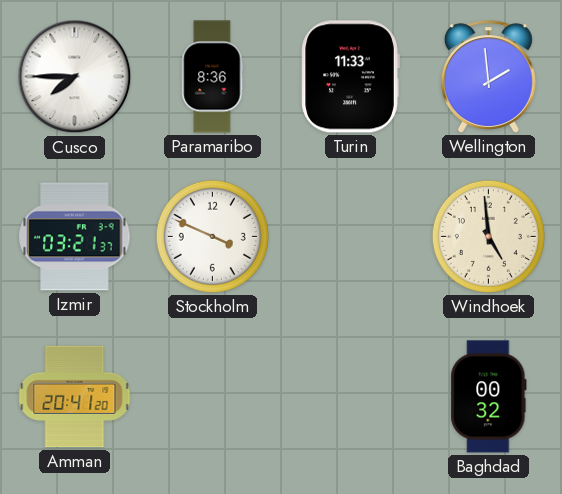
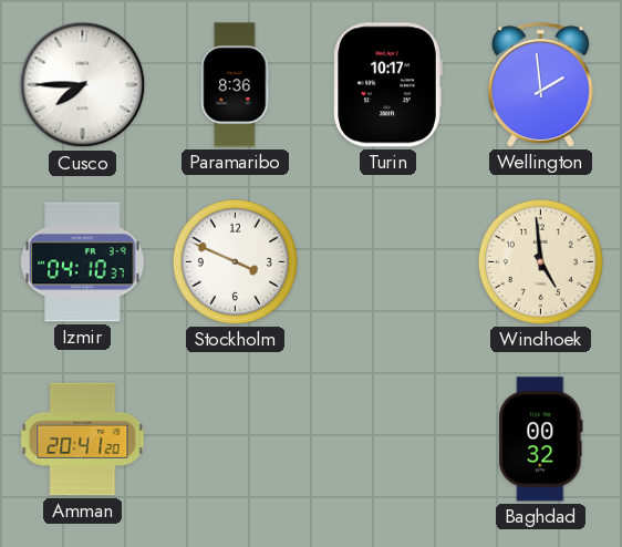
Turin: 11:33 -> 10:17
Izmir: 03:21 -> 04:10
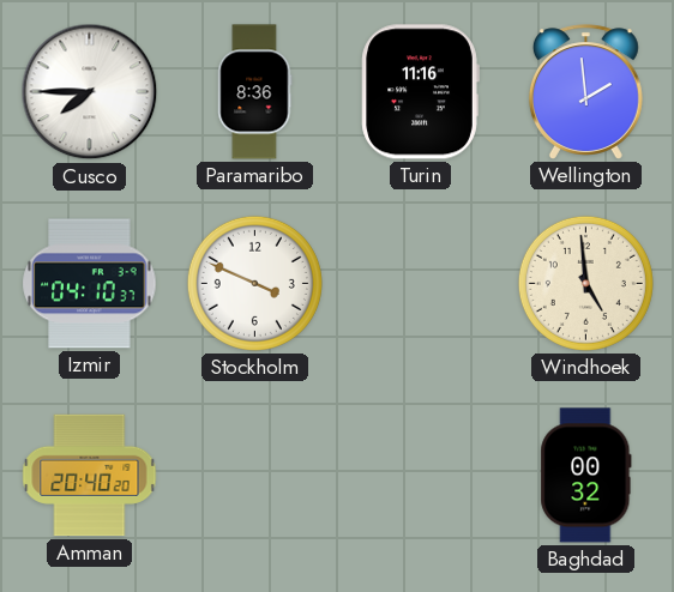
Turin: 10:17 -> 11:16
Amman: 20:41 -> 20:40
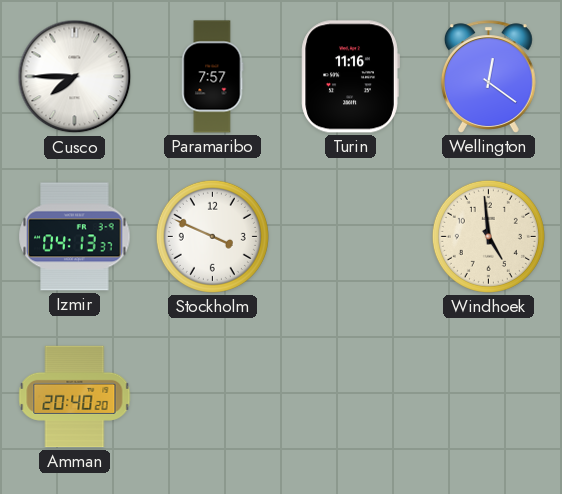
Paramaribo: 8:36 -> 7:57
Wellington: 1:59 -> 12:21
Izmir: 04:10 -> 04:13
Baghdad: 00:32 -> none
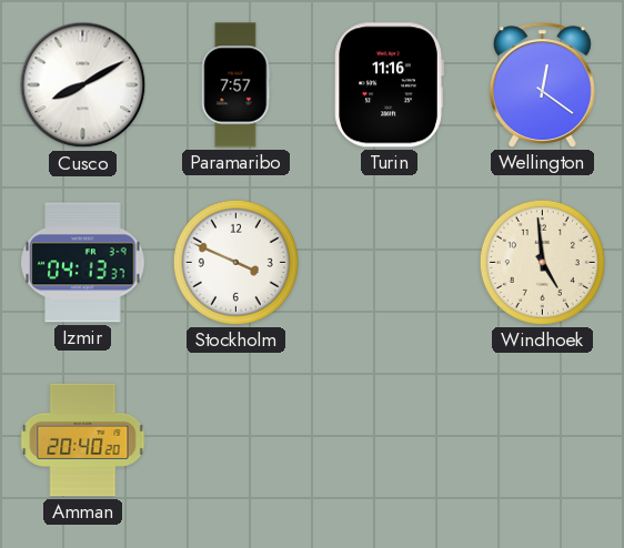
Cusco: 7:45 -> 8:10
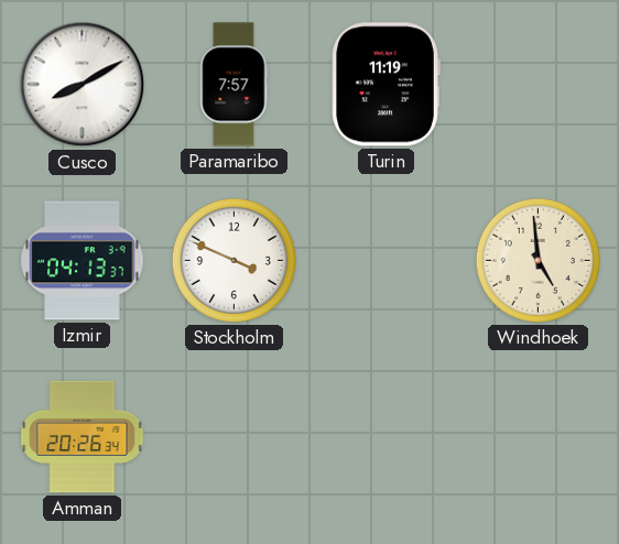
Turin: 11:16 -> 11:19
Wellington: 12:21 -> none
Amman: 20:40 -> 20:26
